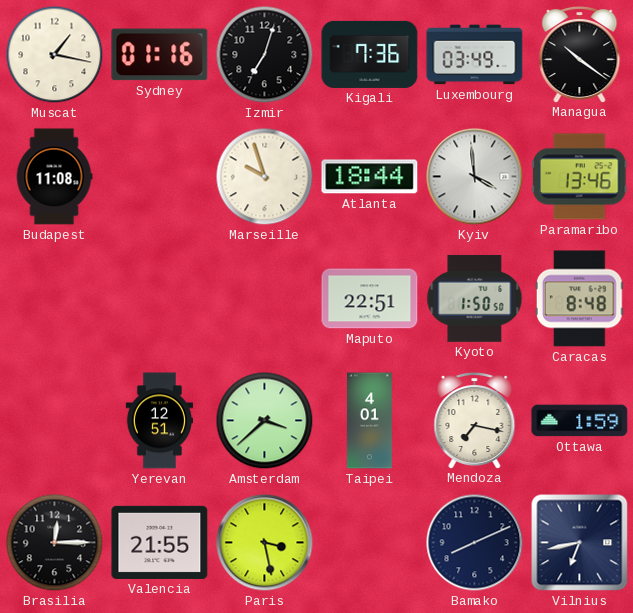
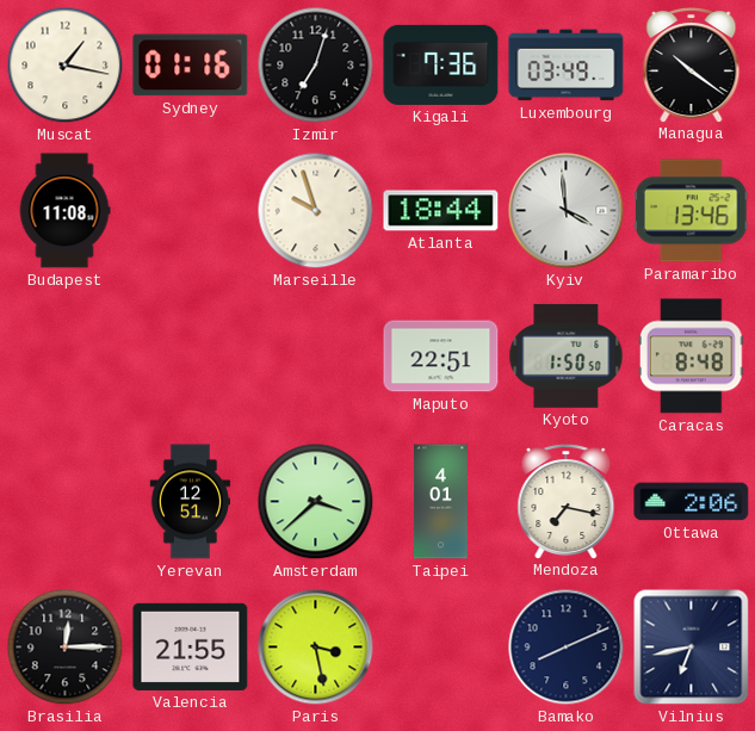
Ottawa: 1:59 -> 2:06
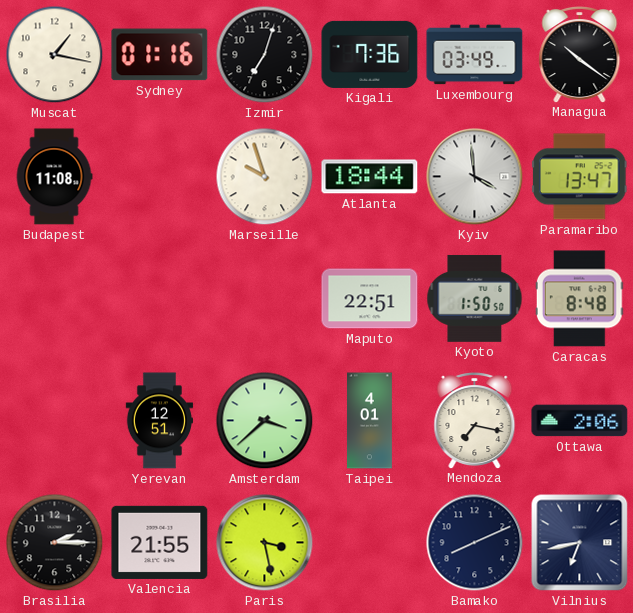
Paramaribo: 13:46 -> 13:47
Brasilia: 12:15 -> 2:15
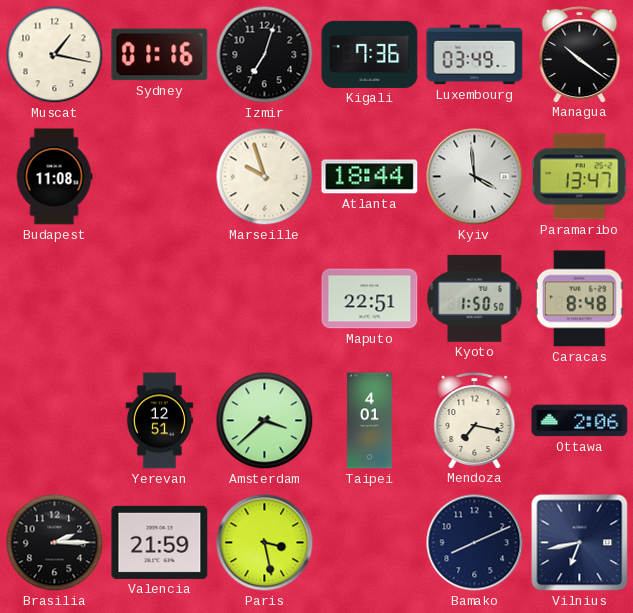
Valencia: 21:55 -> 21:59
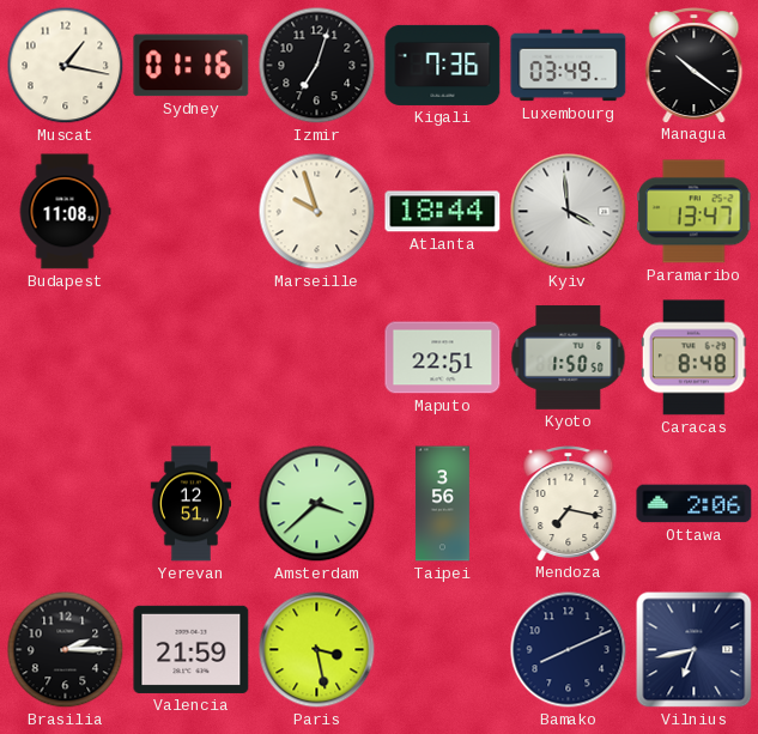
Taipei: 4:01 -> 3:56
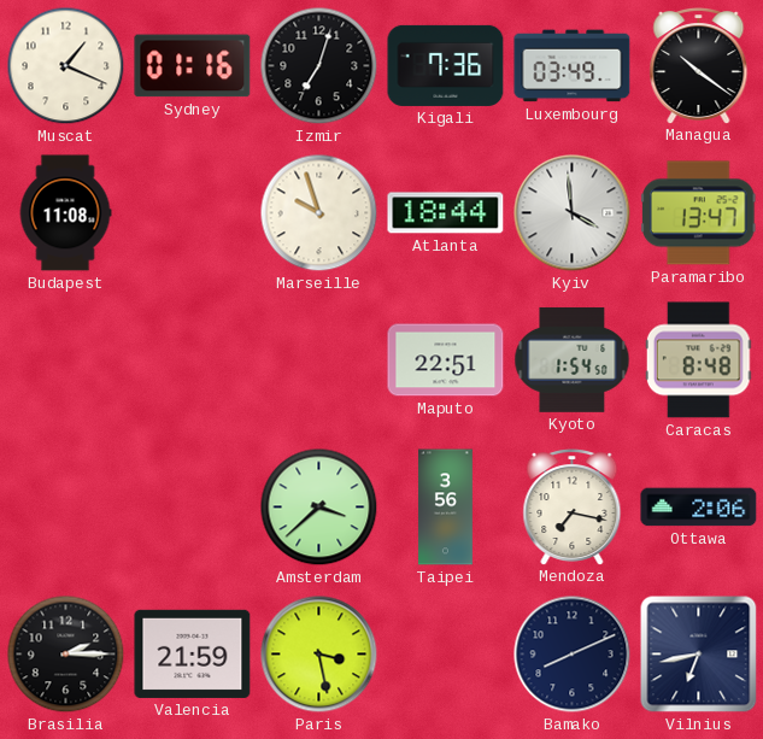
Muscat: 1:17 -> 1:19
Kyoto: 1:50 -> 1:54
Yerevan: 12:51 -> none
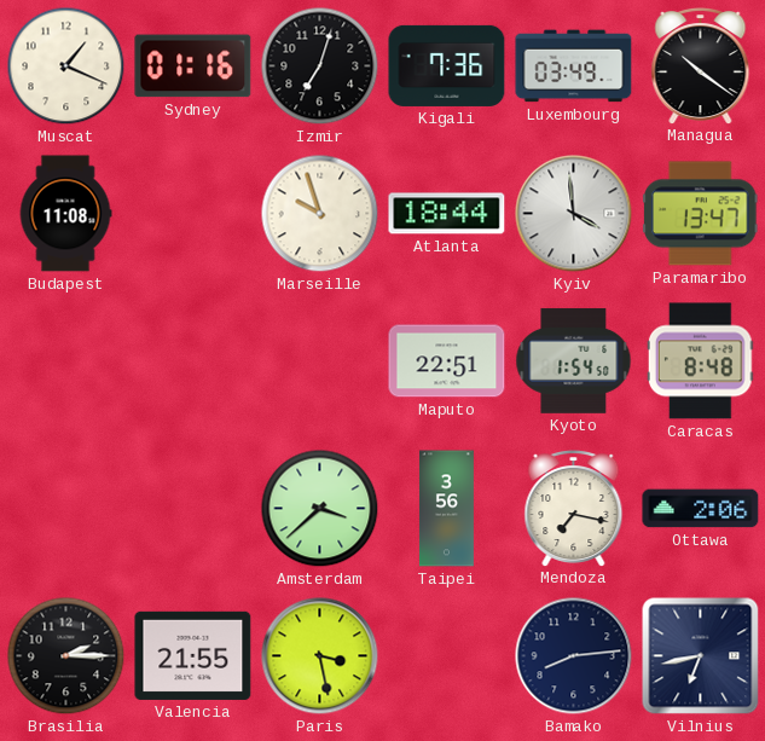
Valencia: 21:59 -> 21:55
Bamako: 8:11 -> 8:14
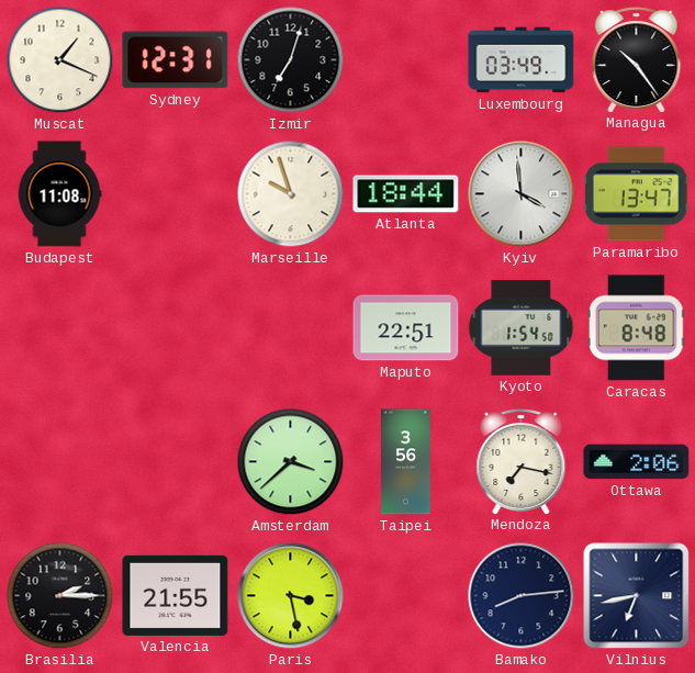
Sydney: 01:16 -> 12:31
Kigali: 7:36 -> none
Managua: 10:21 -> 10:24
